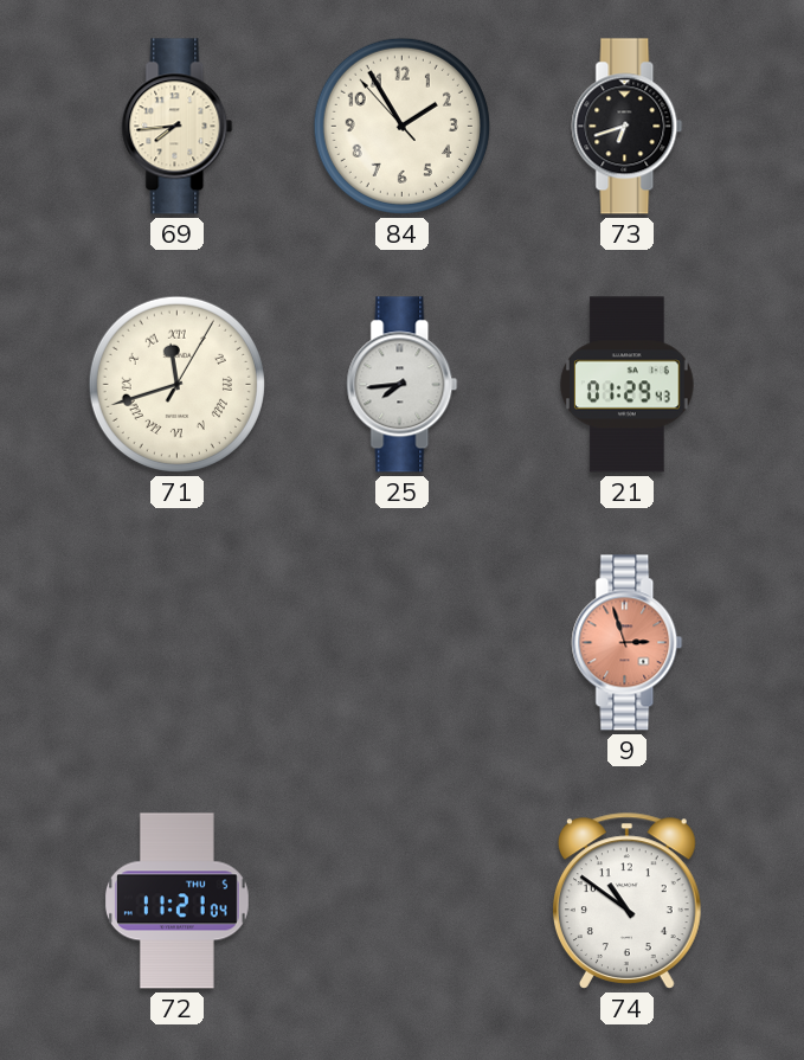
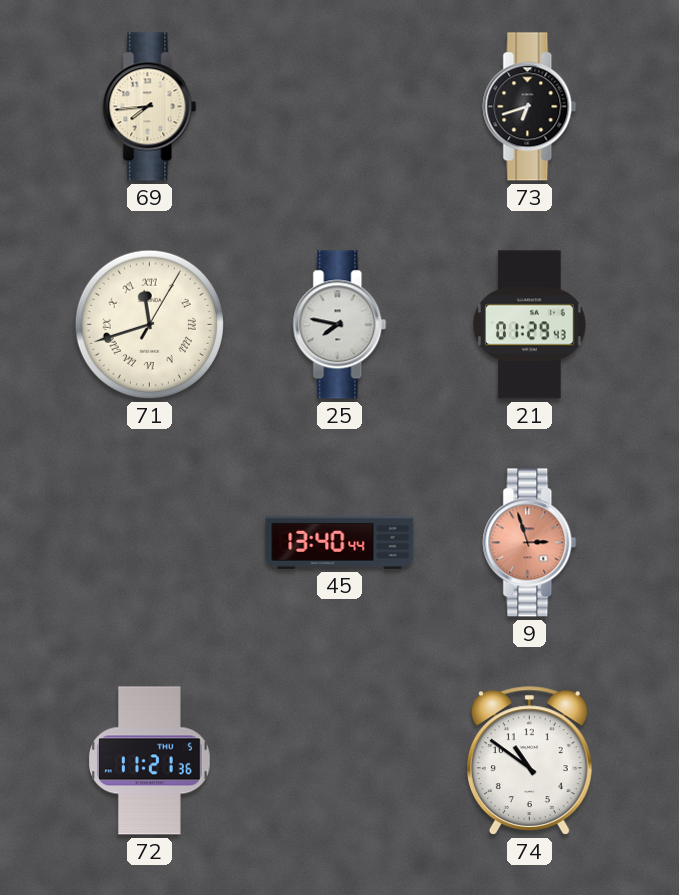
84: 1:54 -> none
25: 7:44 -> 7:47
45: none -> 13:40
72: 11:21:04 -> 11:21:36
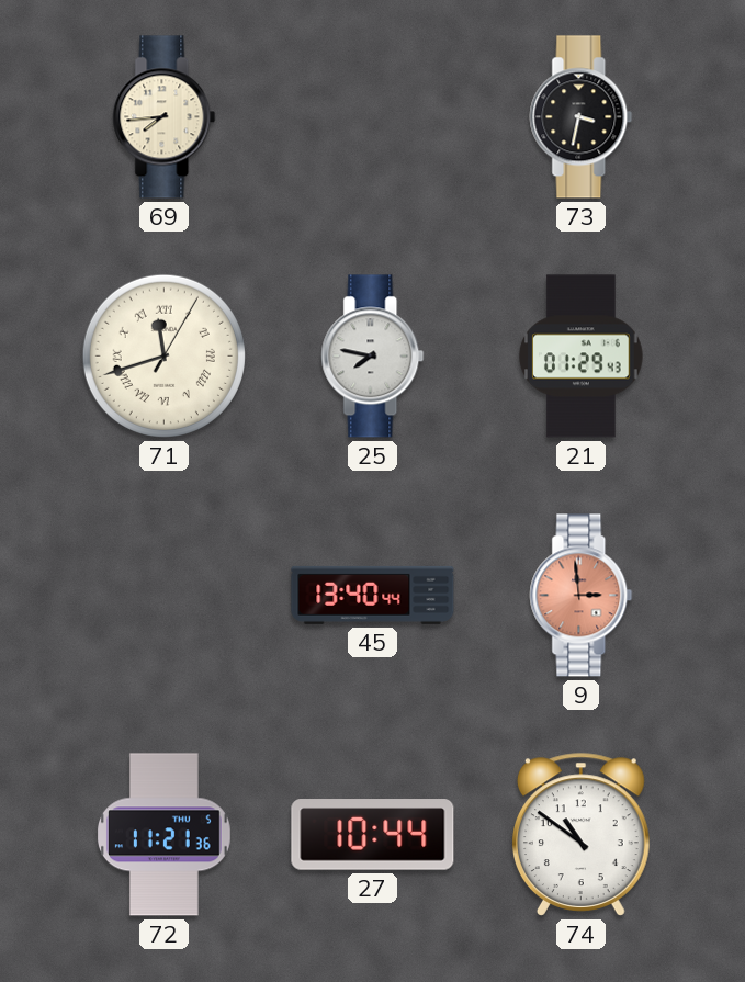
73: 6:42 -> 3:32
9: 2:57 -> 2:59
27: none -> 10:44
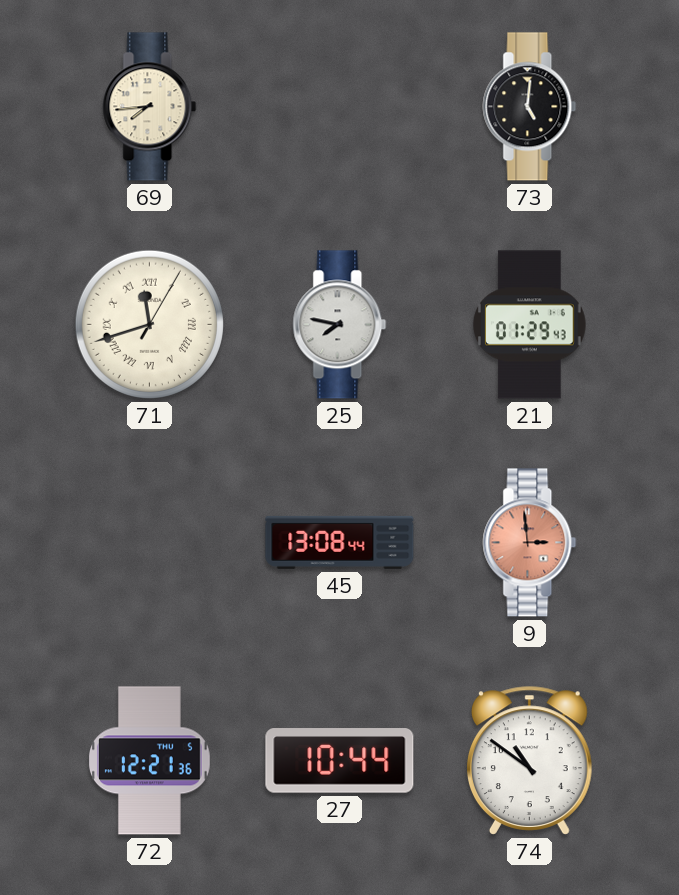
73: 3:32 -> 5:01
45: 13:40 -> 13:08
72: 11:21 -> 12:21
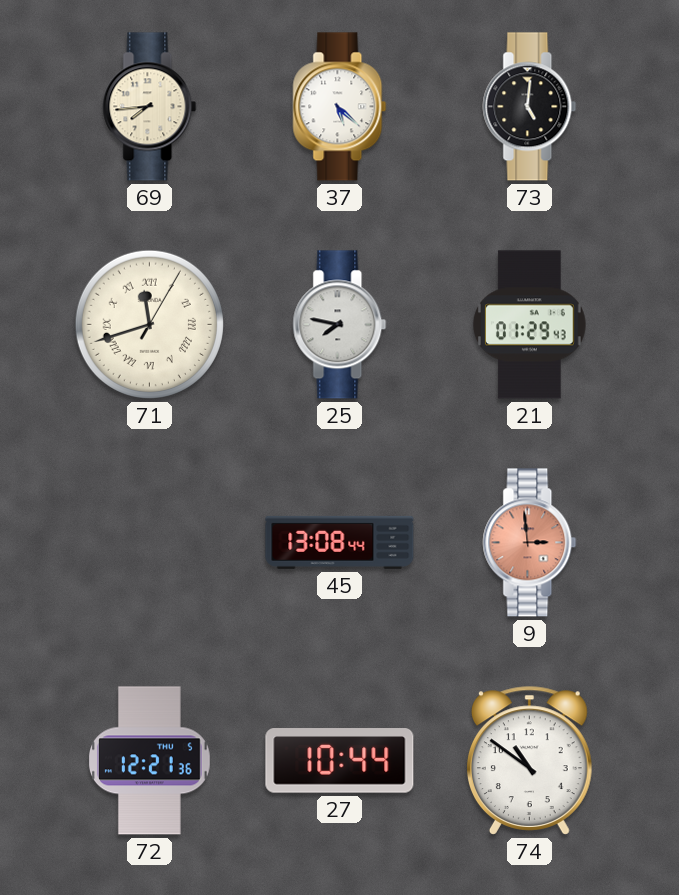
37: none -> 5:22
